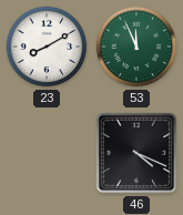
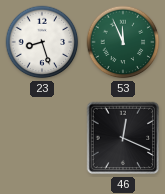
23: 8:10 -> 8:27
46: 4:19 -> 12:19
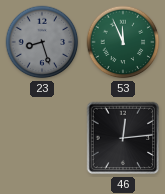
23 dial: white -> grey
46: 12:19 -> 12:14
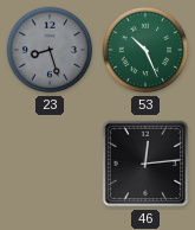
53: 11:56 -> 10:26
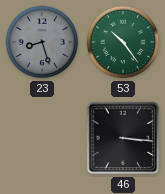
53: 10:26 -> 10:24
46: 12:14 -> 3:16
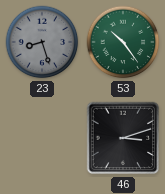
46: 3:16 -> 3:12
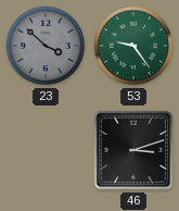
23: 8:27 -> 3:52
53: 10:24 -> 9:24
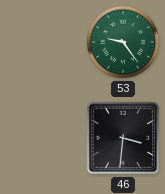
23: 3:52 -> none
46: 3:12 -> 3:31
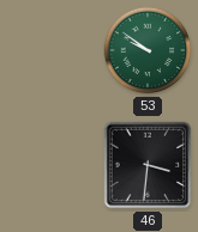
53: 9:24 -> 9:51
